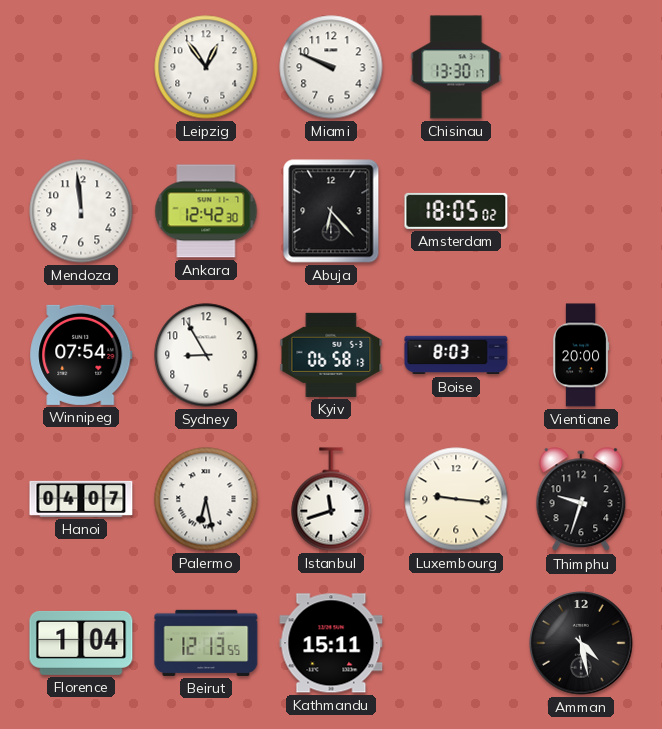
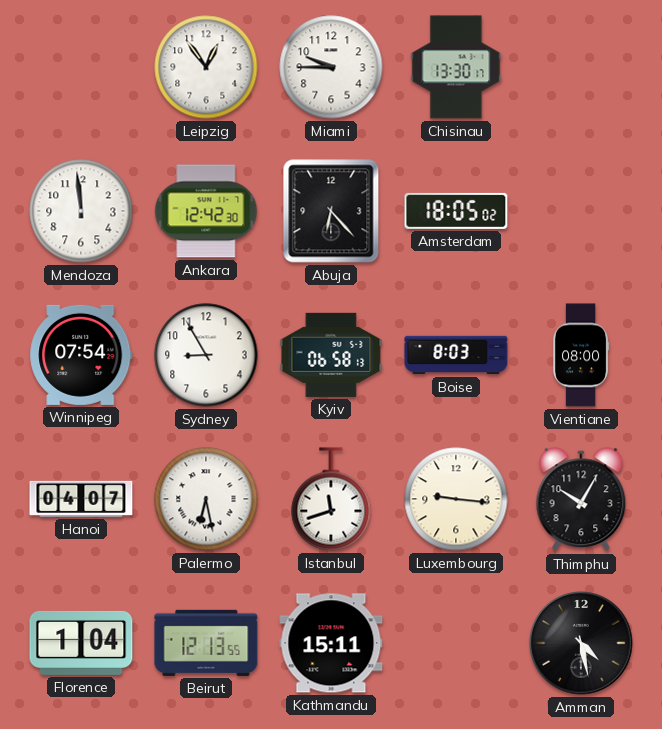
Miami: 9:49 -> 9:45
Vientiane: 20:00 -> 08:00
Thimphu: 9:33 -> 10:05
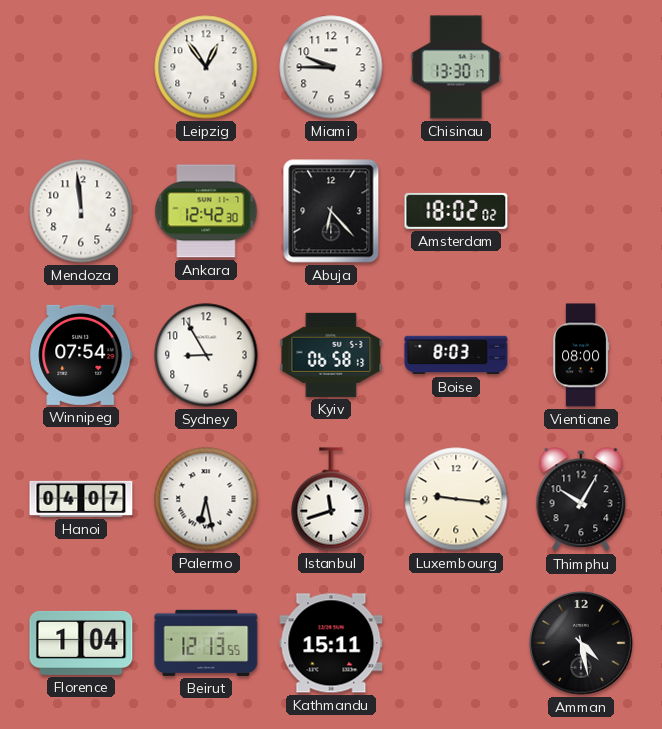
Amsterdam: 18:05 -> 18:02
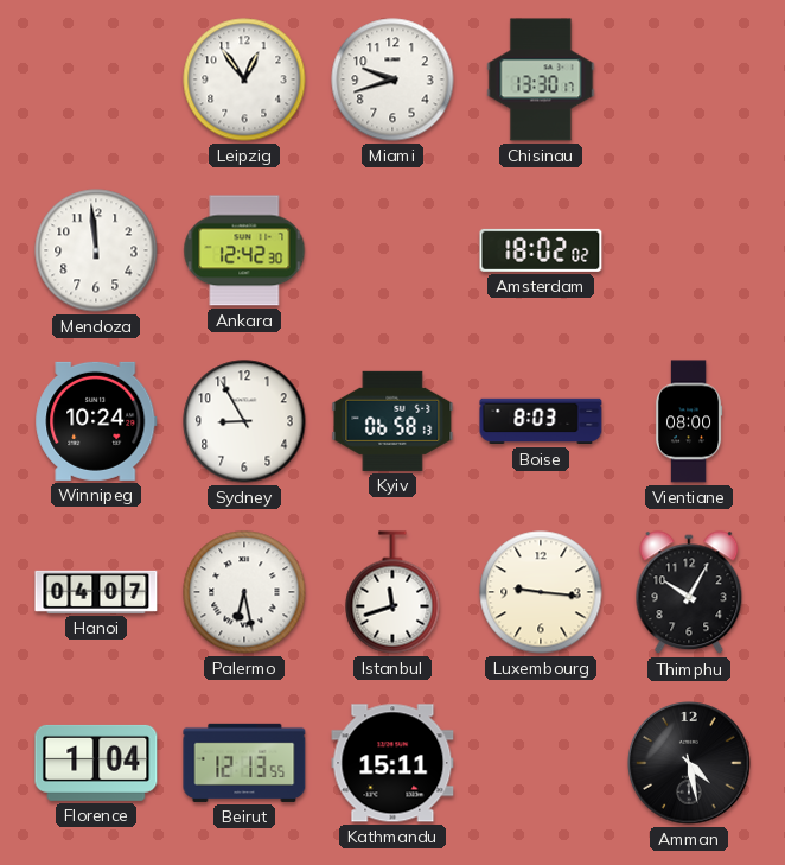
Miami: 9:45 -> 9:42
Abuja: 6:23 -> none
Winnipeg: 07:54 -> 10:24
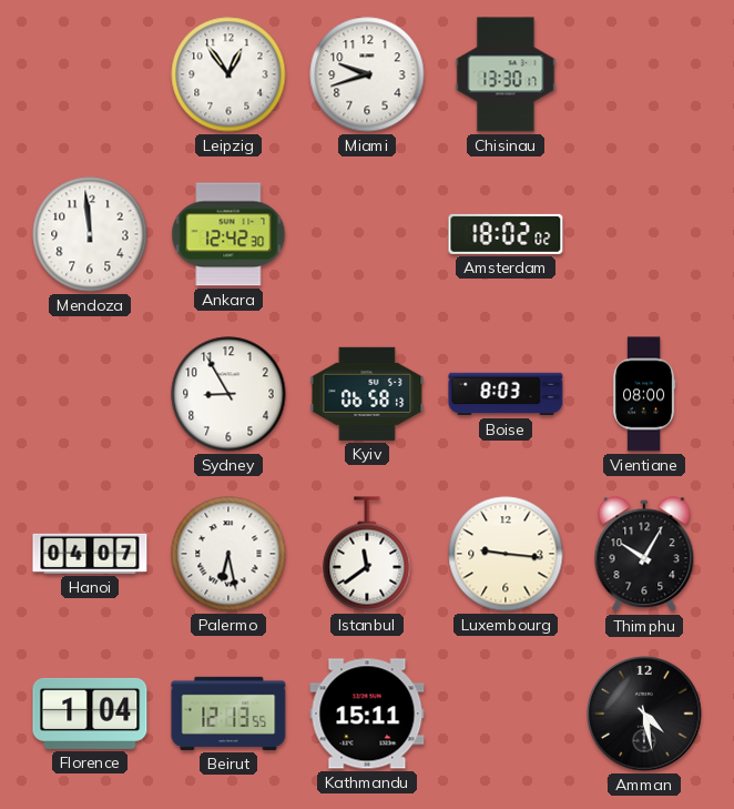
Winnipeg: 10:24 -> none
Istanbul: 11:42 -> 11:39
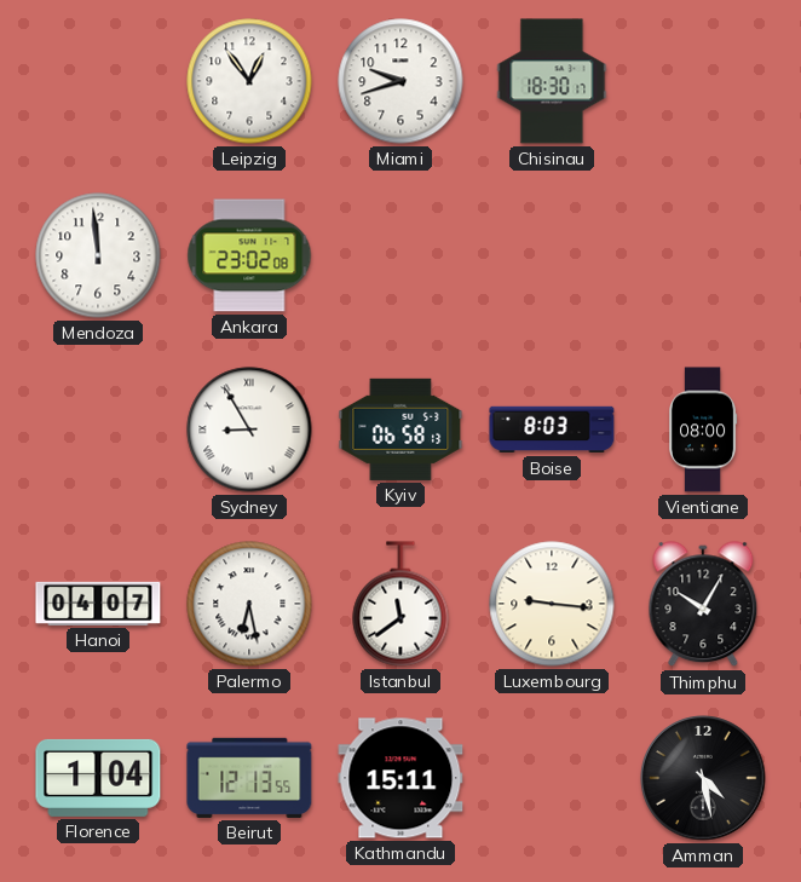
Chisinau: 13:30 -> 18:30
Ankara: 12:42 -> 23:02
Amsterdam: 18:02 -> none
Sydney numerals: Arabic -> Roman
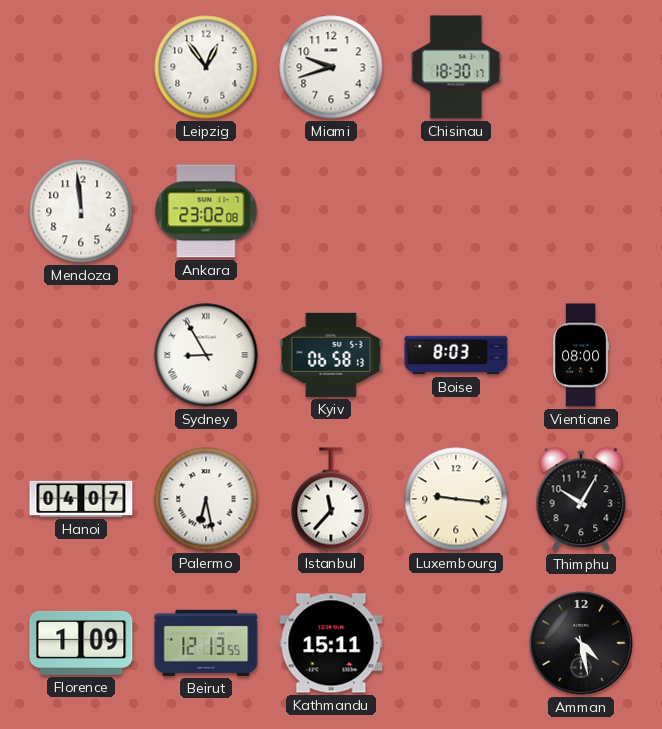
Istanbul: 11:39 -> 11:37
Florence: 1:04 -> 1:09
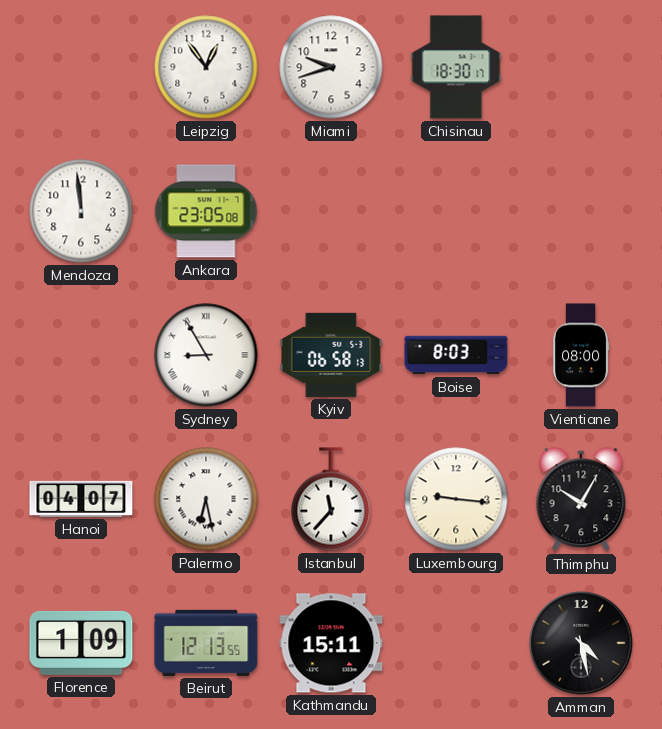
Ankara: 23:02 -> 23:05
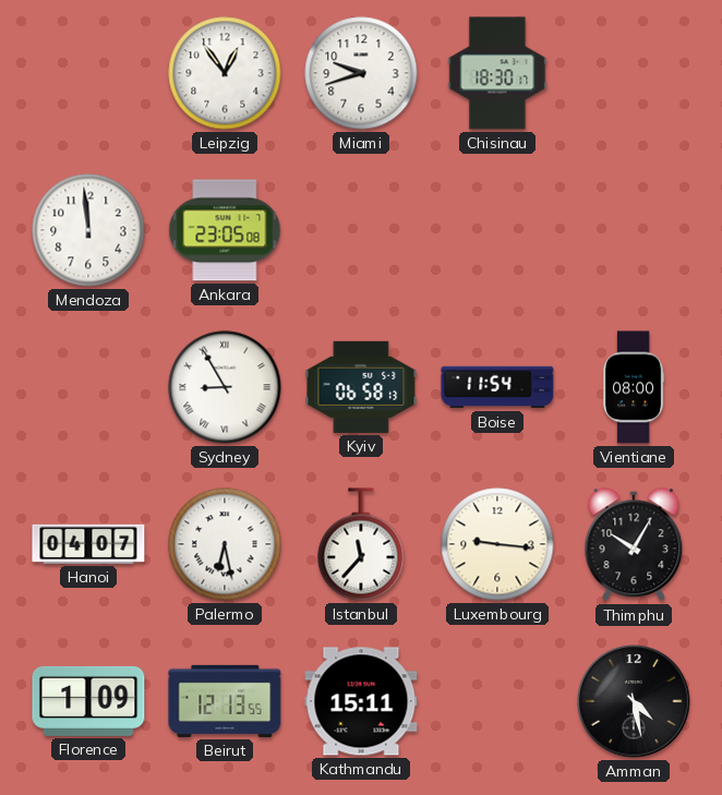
Boise: 8:03 -> 11:54
